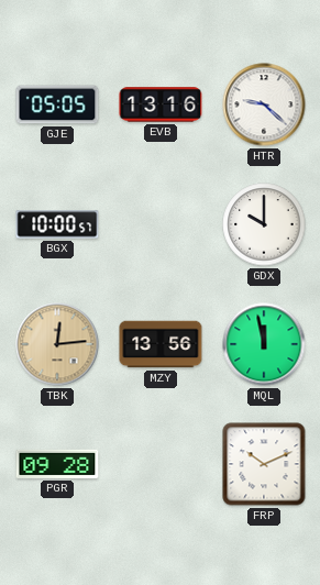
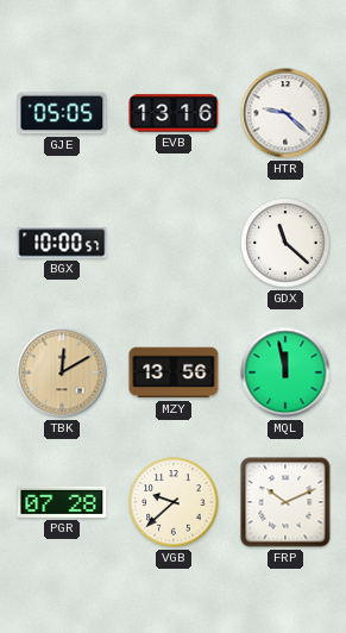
GDX: 10:00 -> 11:22
TBK: 12:14 -> 12:10
PGR: 09:28 -> 07:28
VGB: none -> 9:38
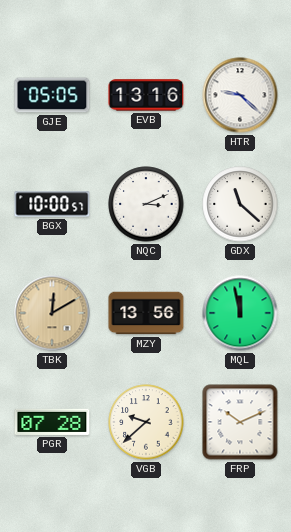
NQC: none -> 3:11
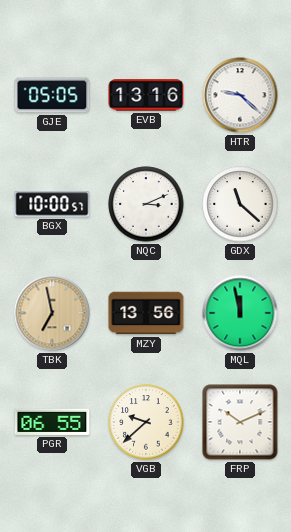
TBK: 12:10 -> 6:58
PGR: 07:28 -> 06:55
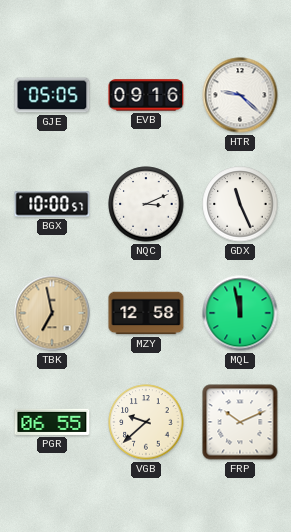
EVB: 13:16 -> 09:16
GDX: 11:22 -> 11:26
MZY: 13:56 -> 12:58
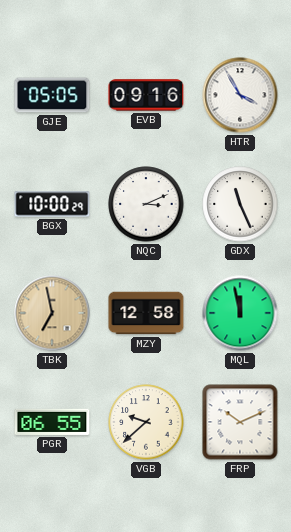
HTR: 9:22 -> 3:55
BGX: 10:00:57 -> 10:00:29
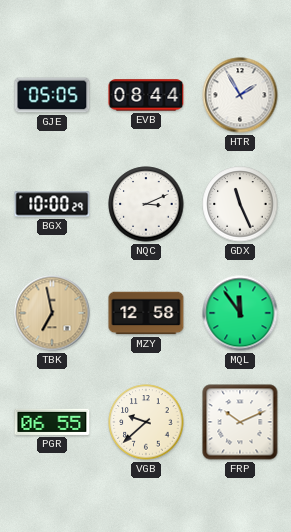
EVB: 09:16 -> 08:44
HTR: 3:55 -> 1:55
MQL: 11:58 -> 11:54
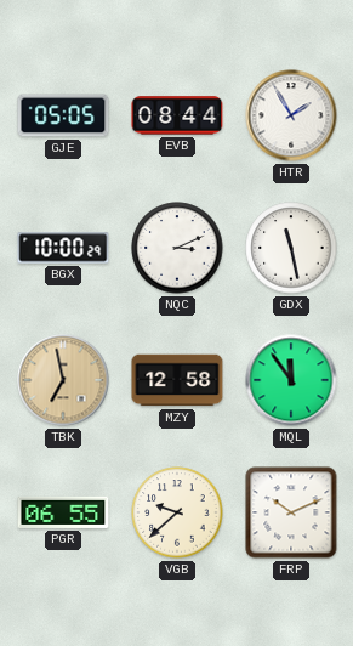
GDX: 11:26 -> 11:28
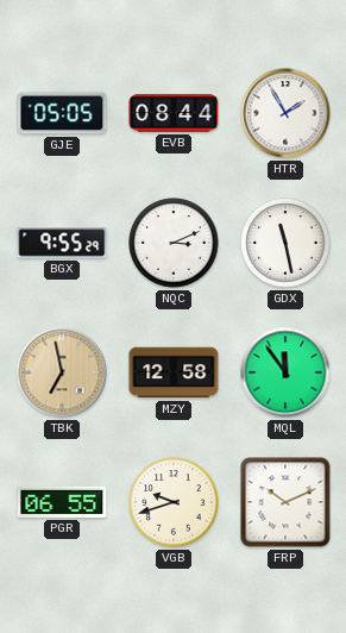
BGX: 10:00 -> 9:55
VGB: 9:38 -> 9:42
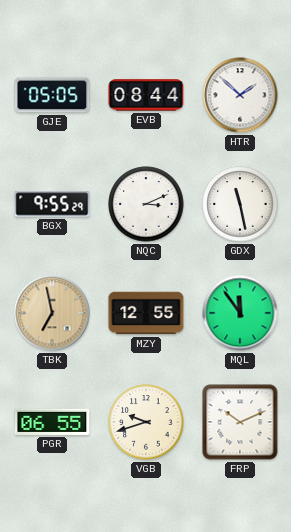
HTR: 1:55 -> 1:52
MZY: 12:58 -> 12:55
